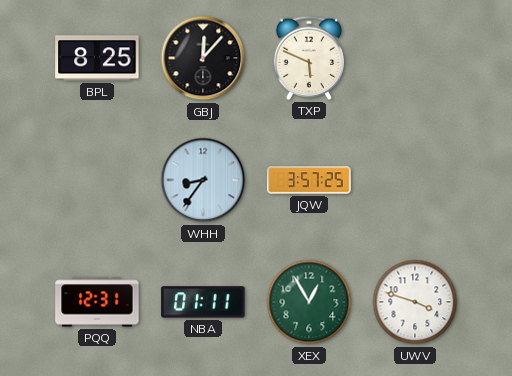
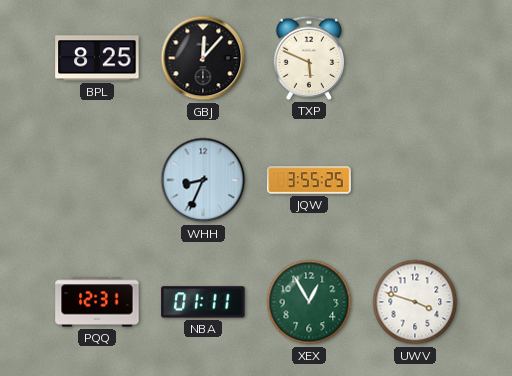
WHH: 8:36 -> 8:34
JQW: 3:57 -> 3:55
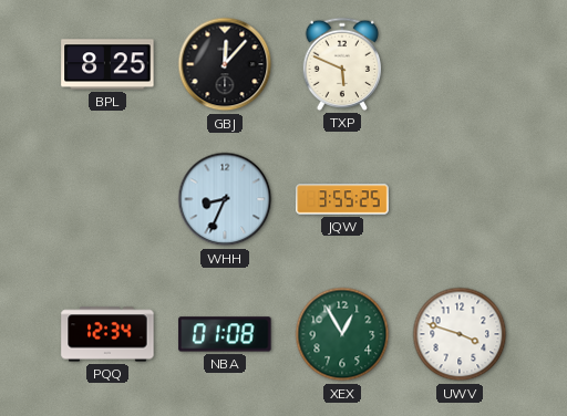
PQQ: 12:31 -> 12:34
NBA: 01:11 -> 01:08
